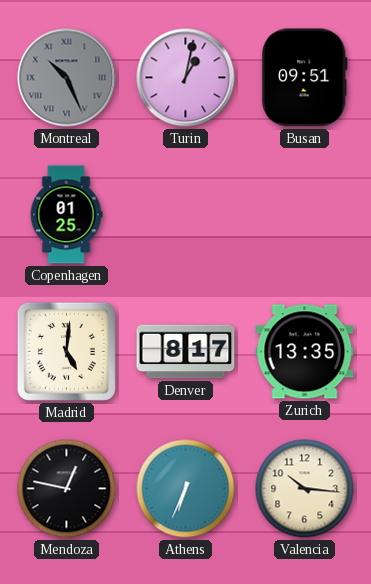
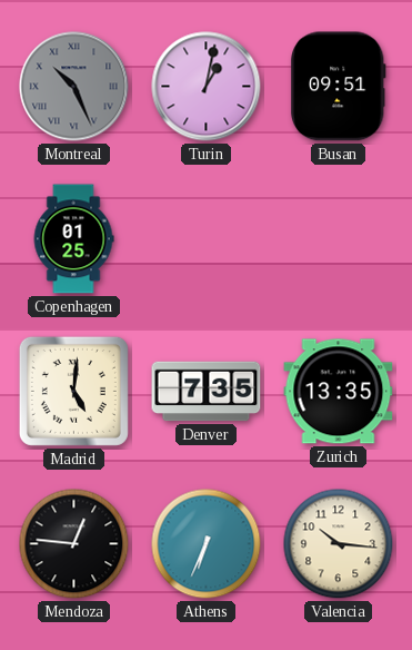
Denver: 8:17 -> 7:35
Mendoza: 12:47 -> 12:46
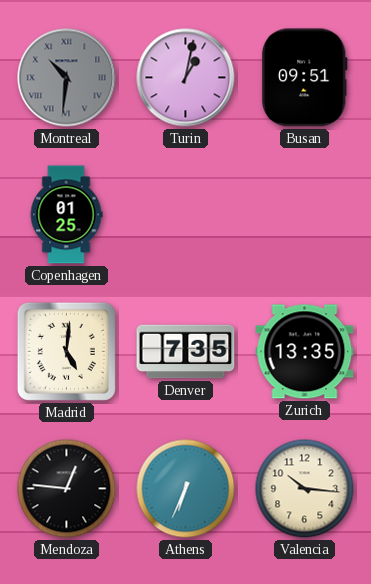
Montreal: 10:26 -> 10:31
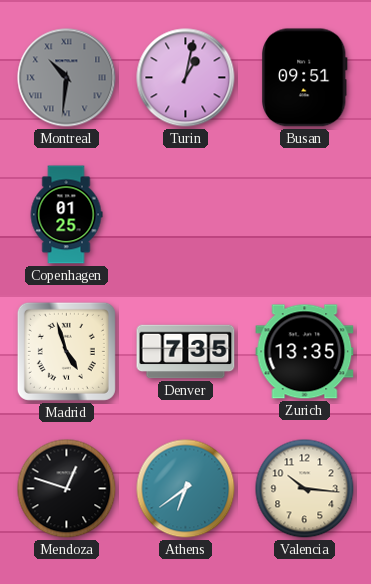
Madrid: 5:01 -> 4:57
Mendoza: 12:46 -> 12:48
Athens: 6:34 -> 6:39
